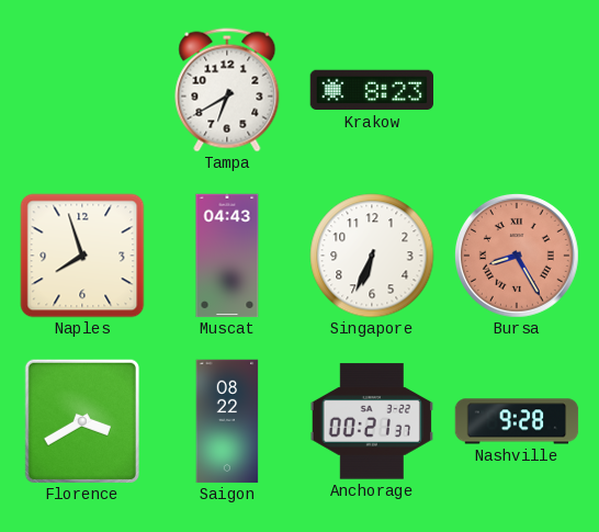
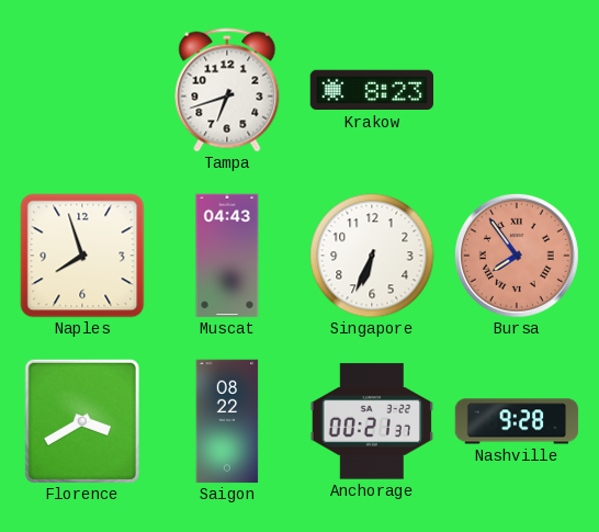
Tampa: 6:40 -> 6:42
Bursa: 8:25 -> 7:54
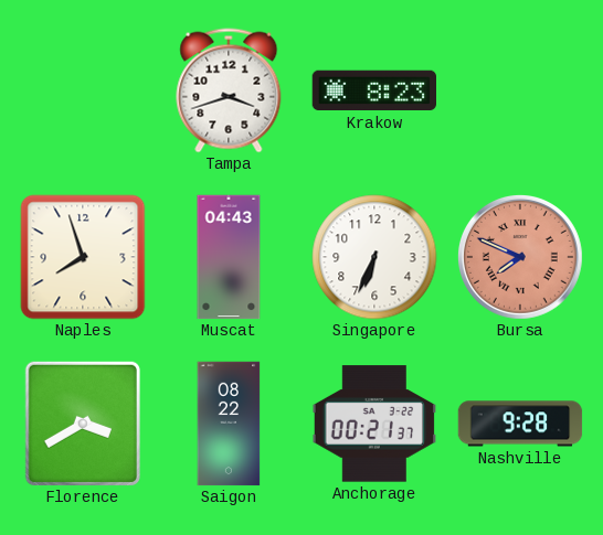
Tampa: 6:42 -> 3:42
Bursa: 7:54 -> 7:49
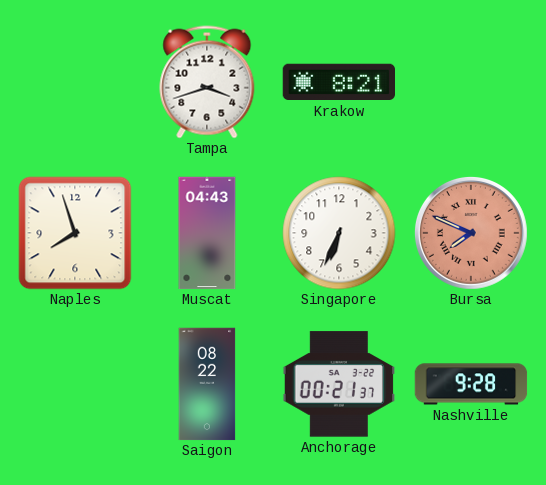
Krakow: 8:23 -> 8:21
Florence: 3:40 -> none
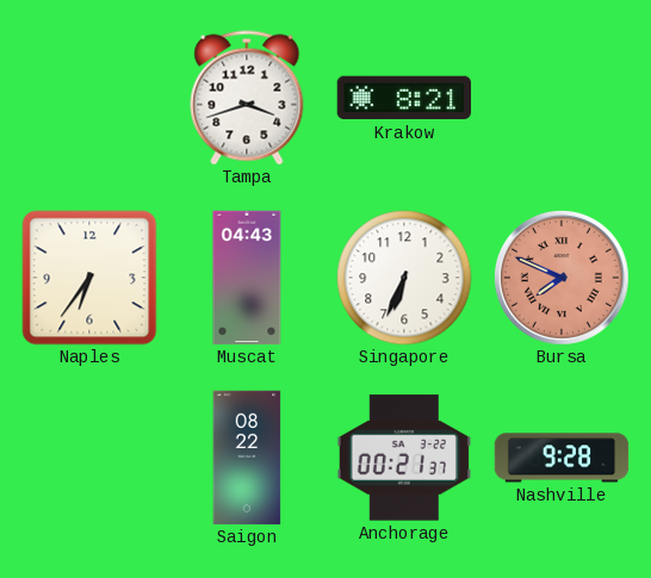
Naples: 7:57 -> 6:36
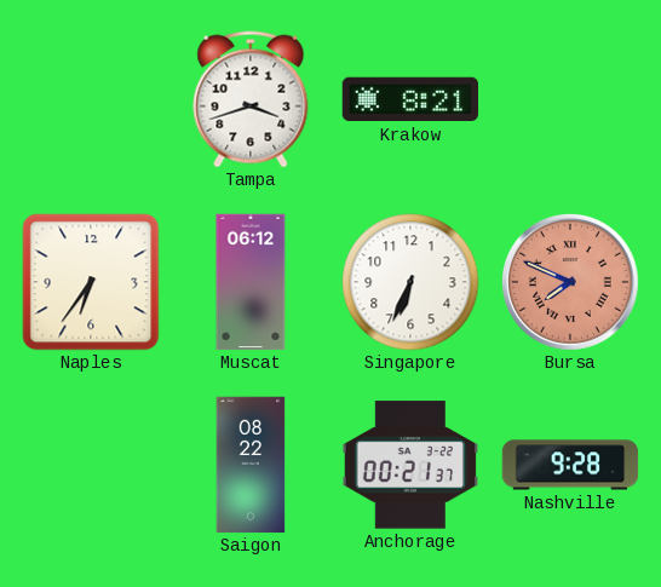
Muscat: 04:43 -> 06:12
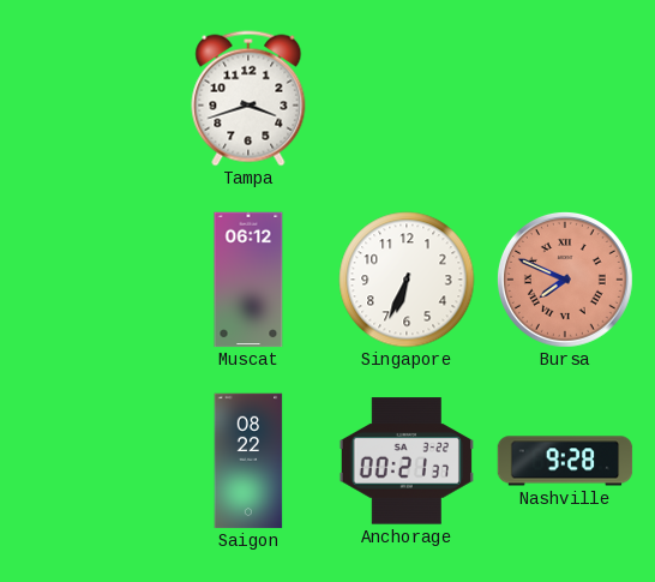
Krakow: 8:21 -> none
Naples: 6:36 -> none
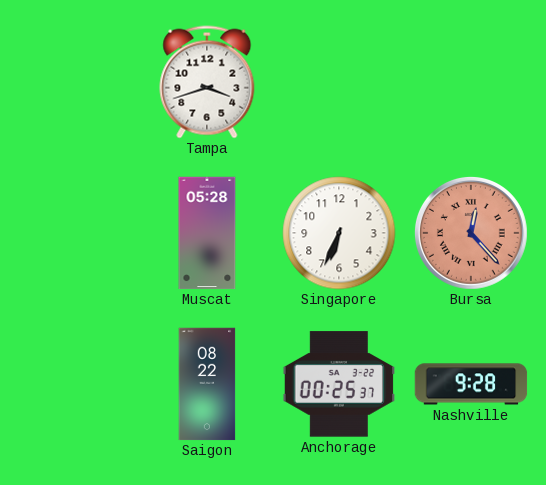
Muscat: 06:12 -> 05:28
Bursa: 7:49 -> 12:23
Anchorage: 00:21 -> 00:25
